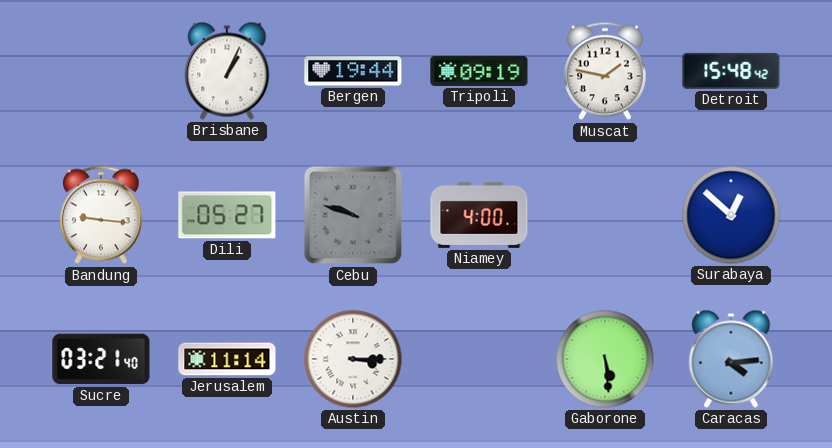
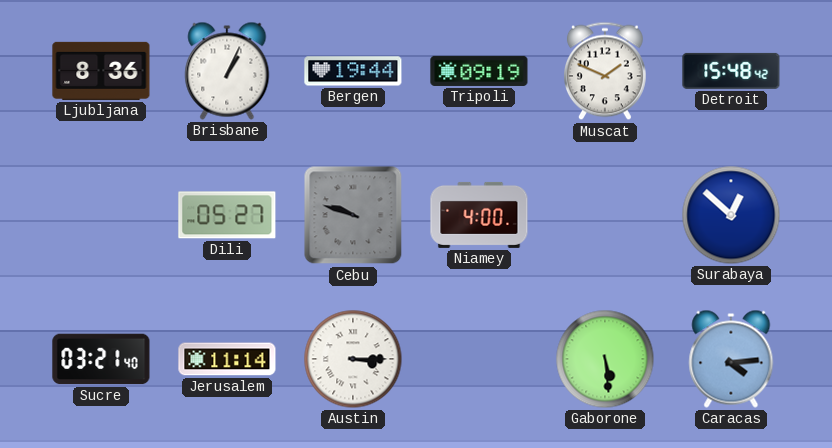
Ljubljana: none -> 8:36
Muscat: 1:47 -> 1:49
Bandung: 9:16 -> none
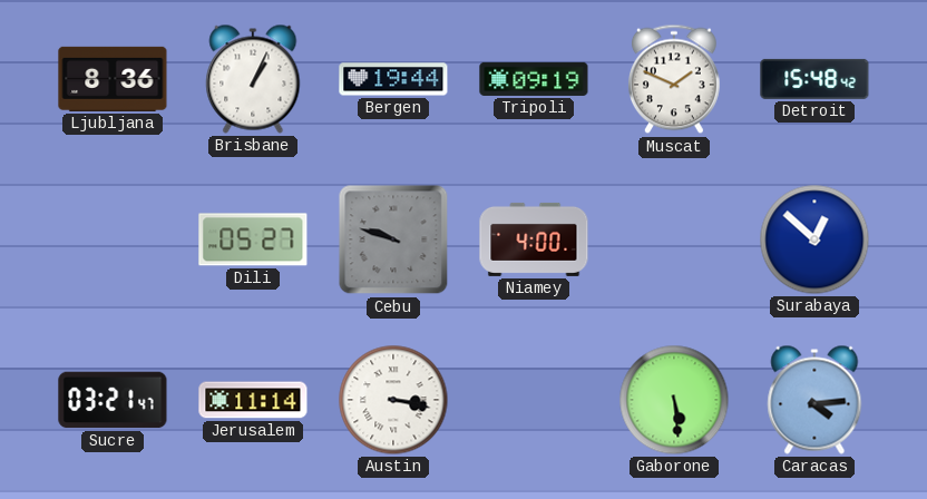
Sucre: 03:21:40 -> 03:21:47
Austin: 3:15 -> 3:17
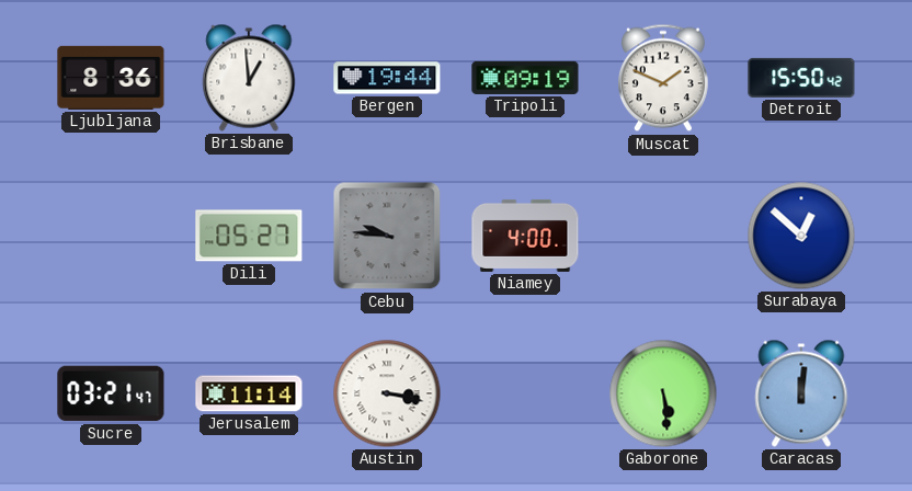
Brisbane: 1:04 -> 12:59
Detroit: 15:48 -> 15:50
Cebu: 9:48 -> 9:46
Caracas: 4:14 -> 12:01
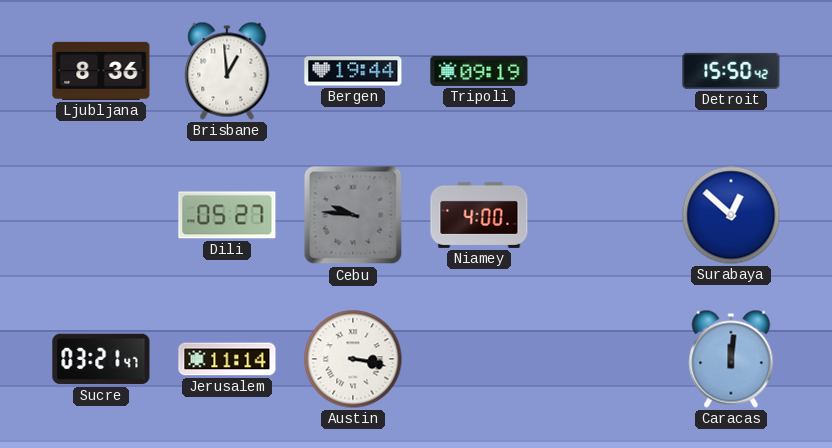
Muscat: 1:49 -> none
Gaborone: 5:29 -> none
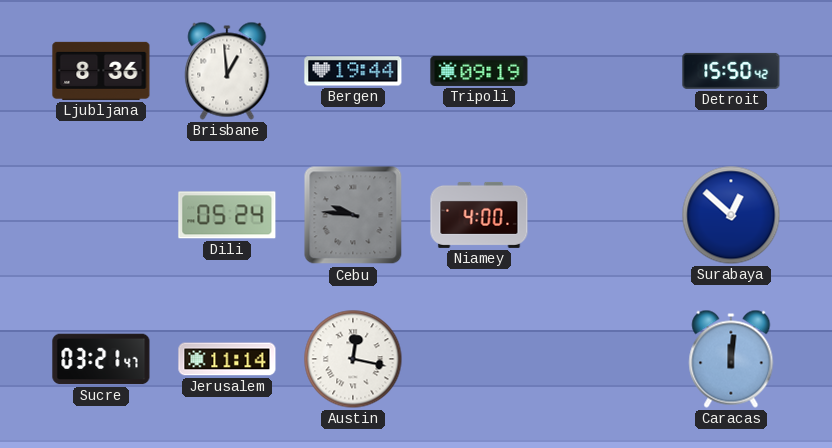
Dili: 05:27 -> 05:24
Austin: 3:17 -> 12:17
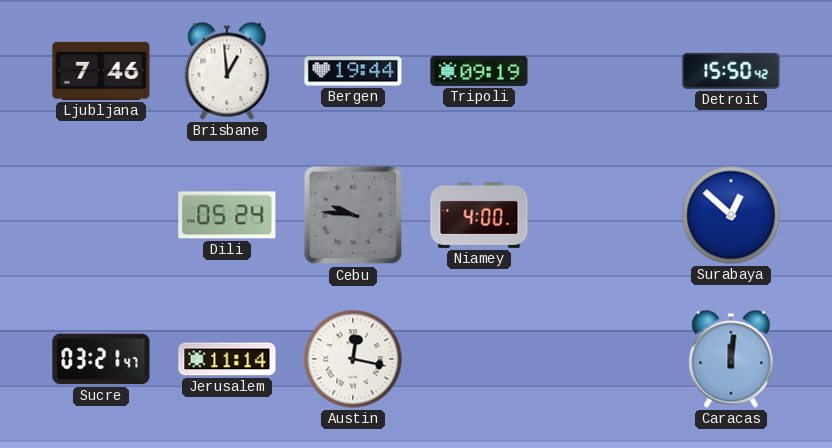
Ljubljana: 8:36 -> 7:46
